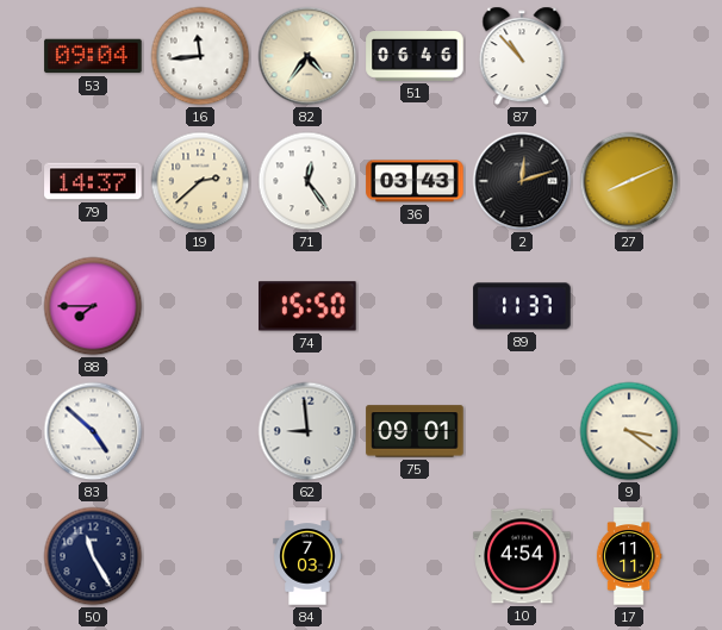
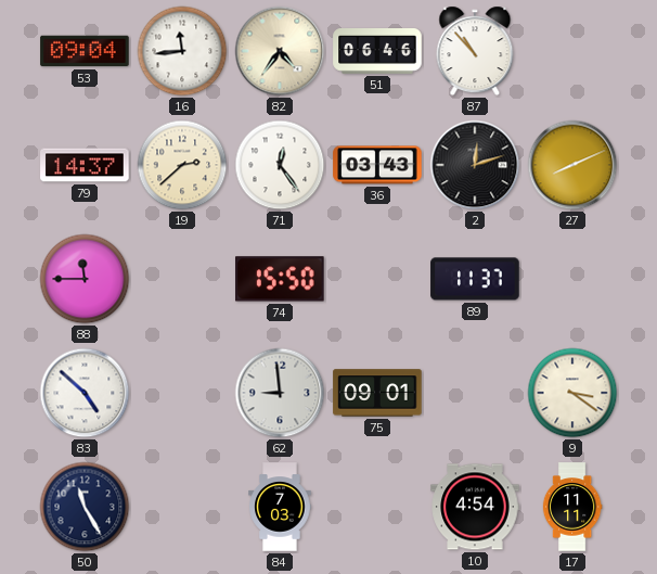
88: 7:45 -> 11:45
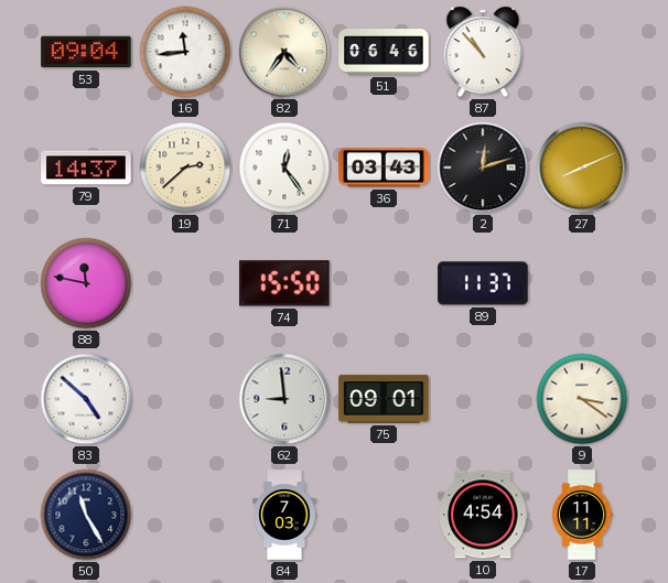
88: 11:45 -> 11:47
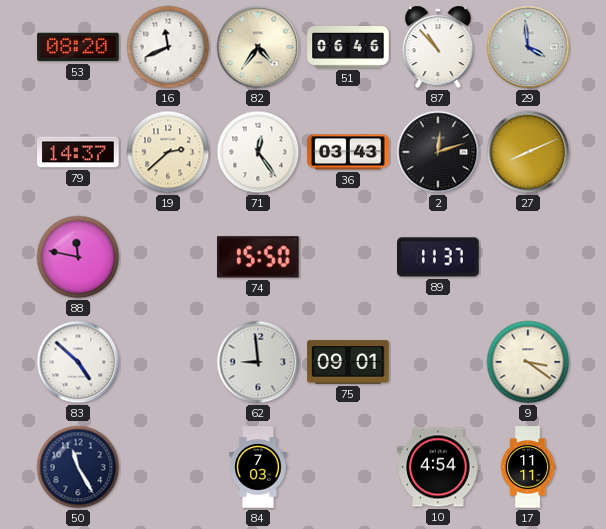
53: 09:04 -> 08:20
16: 11:44 -> 11:41
29: none -> 3:59
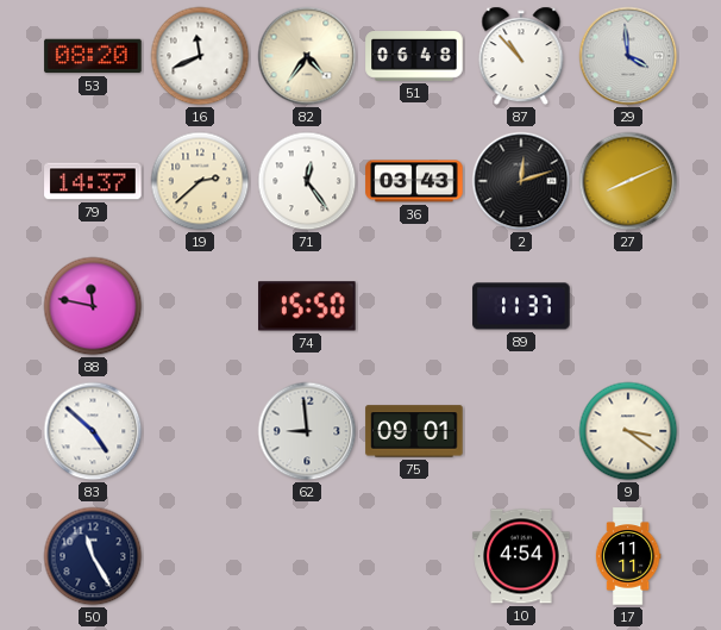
51: 06:46 -> 06:48
84: 7:03 -> none
